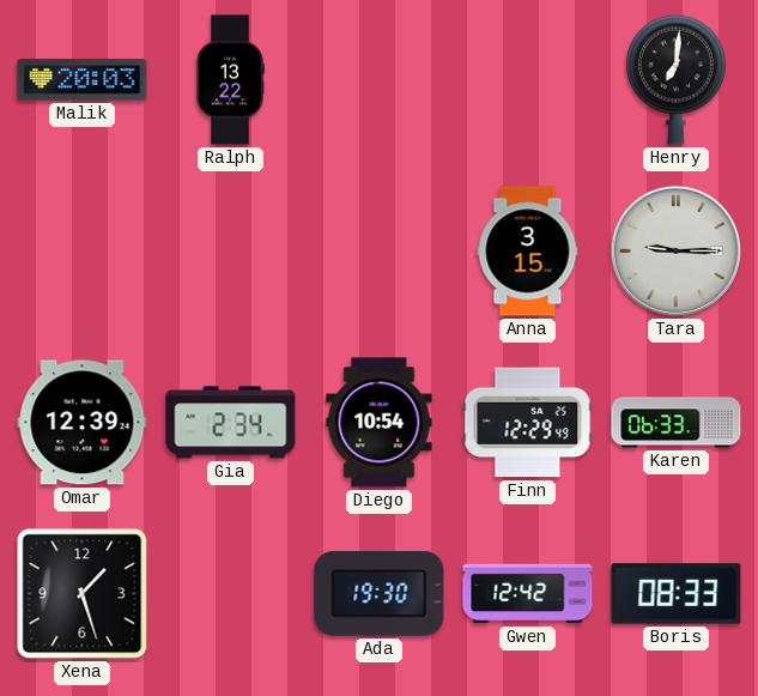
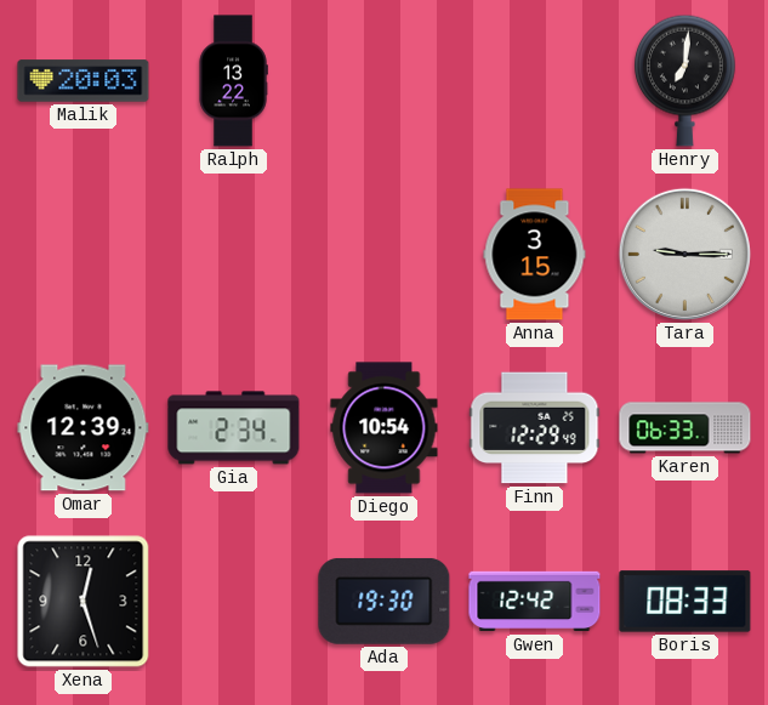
Xena: 1:27 -> 12:27
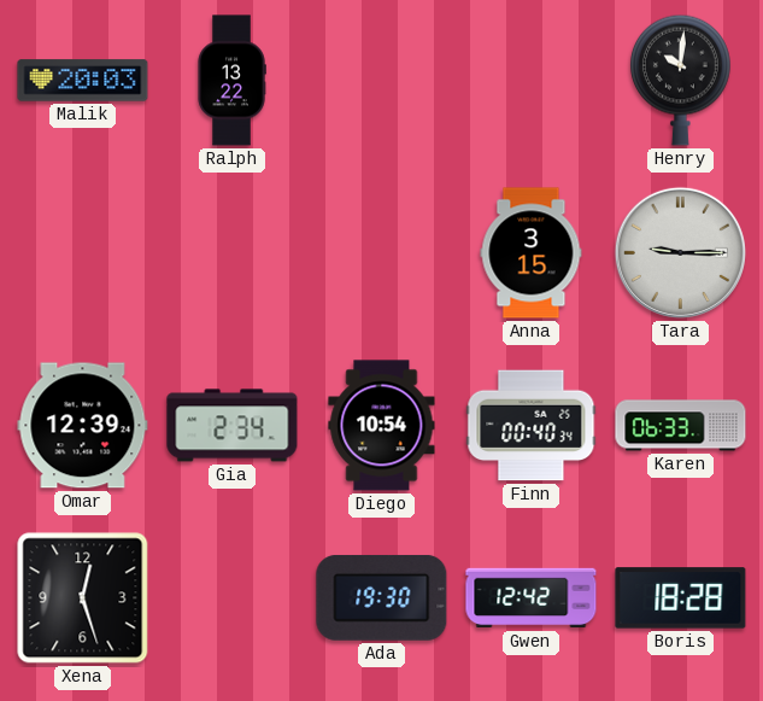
Henry: 7:01 -> 10:01
Finn: 12:29 -> 00:40
Boris: 08:33 -> 18:28
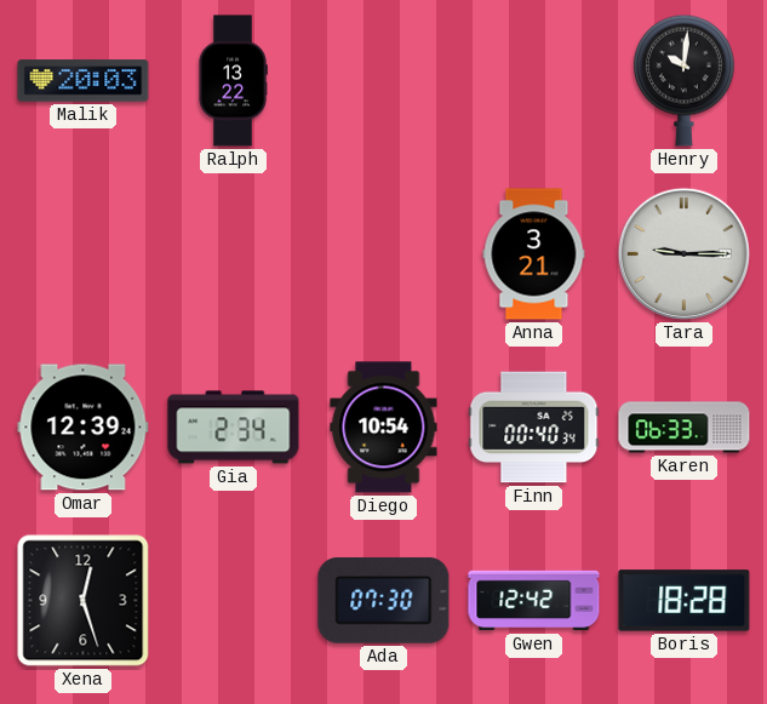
Anna: 3:15 -> 3:21
Ada: 19:30 -> 07:30
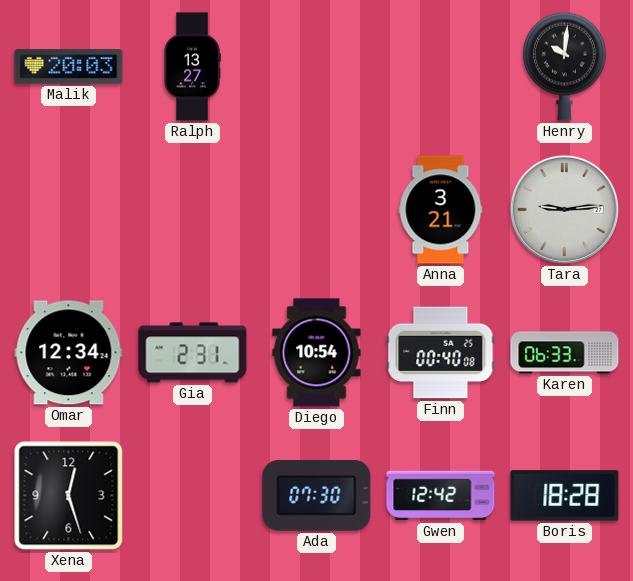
Ralph: 13:22 -> 13:27
Tara: 9:15 -> 9:14
Omar: 12:39 -> 12:34
Gia: 2:34 -> 2:31
Finn: 00:40:34 -> 00:40:08
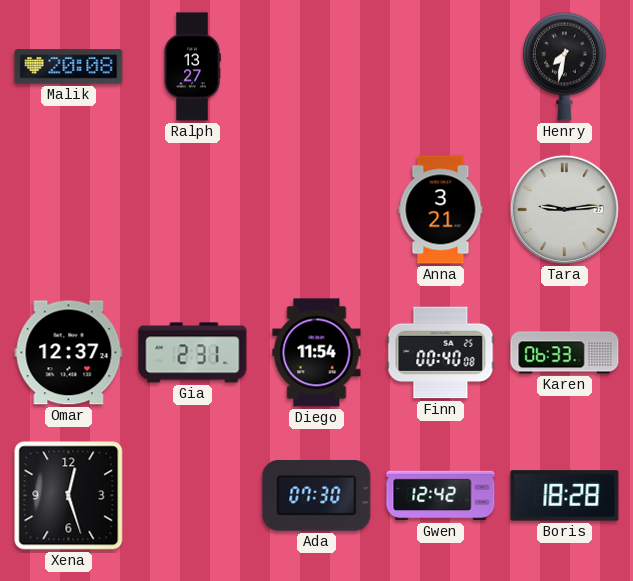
Malik: 20:03 -> 20:08
Henry: 10:01 -> 7:32
Omar: 12:34 -> 12:37
Diego: 10:54 -> 11:54
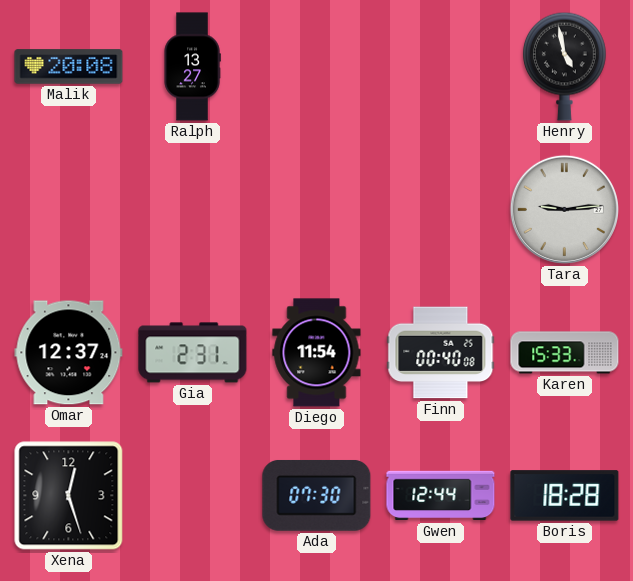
Henry: 7:32 -> 4:58
Anna: 3:21 -> none
Karen: 06:33 -> 15:33
Gwen: 12:42 -> 12:44
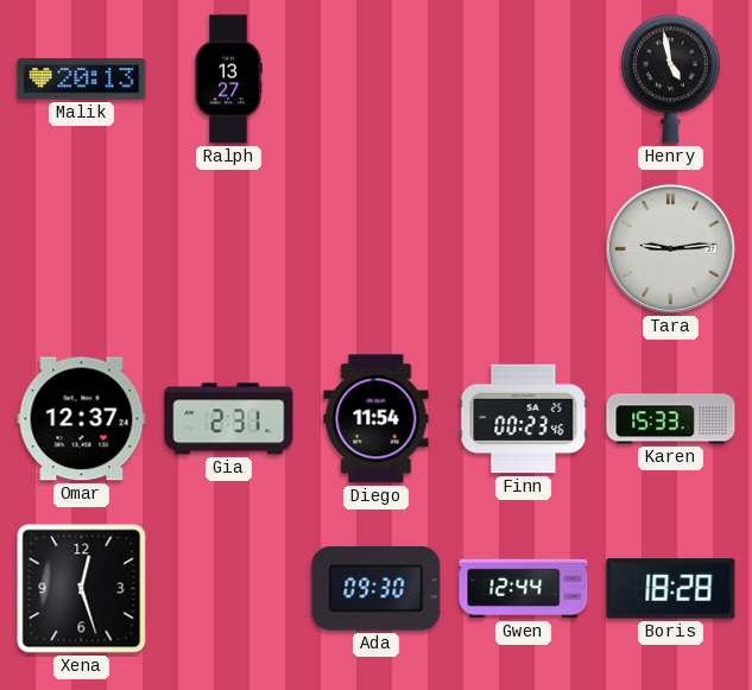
Malik: 20:08 -> 20:13
Finn: 00:40 -> 00:23
Ada: 07:30 -> 09:30
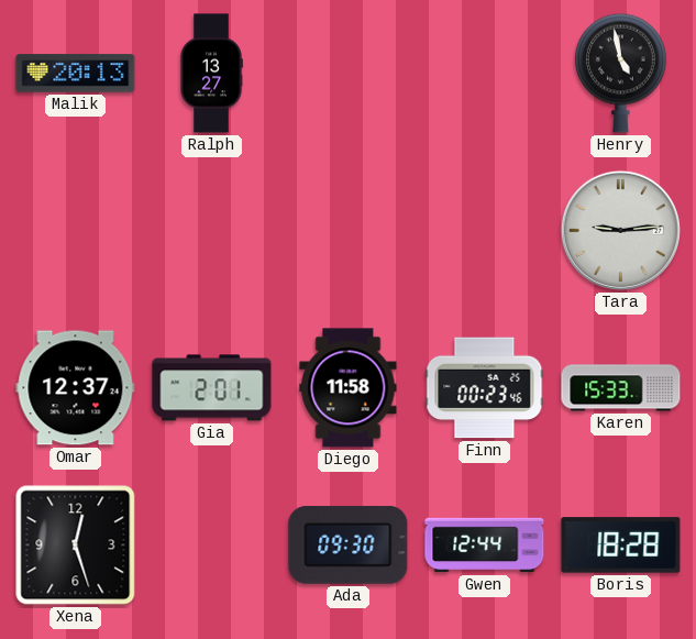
Gia: 2:31 -> 2:01
Diego: 11:54 -> 11:58
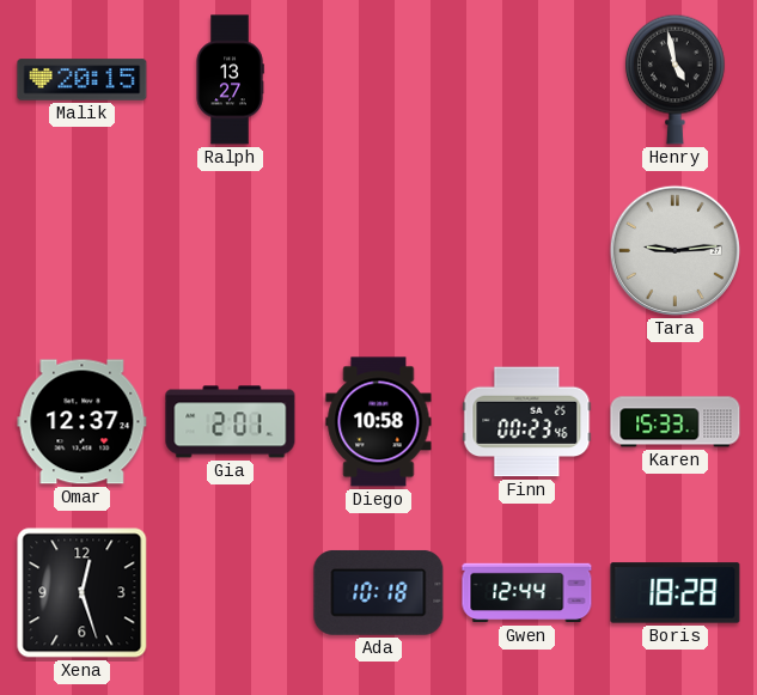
Malik: 20:13 -> 20:15
Diego: 11:58 -> 10:58
Ada: 09:30 -> 10:18
